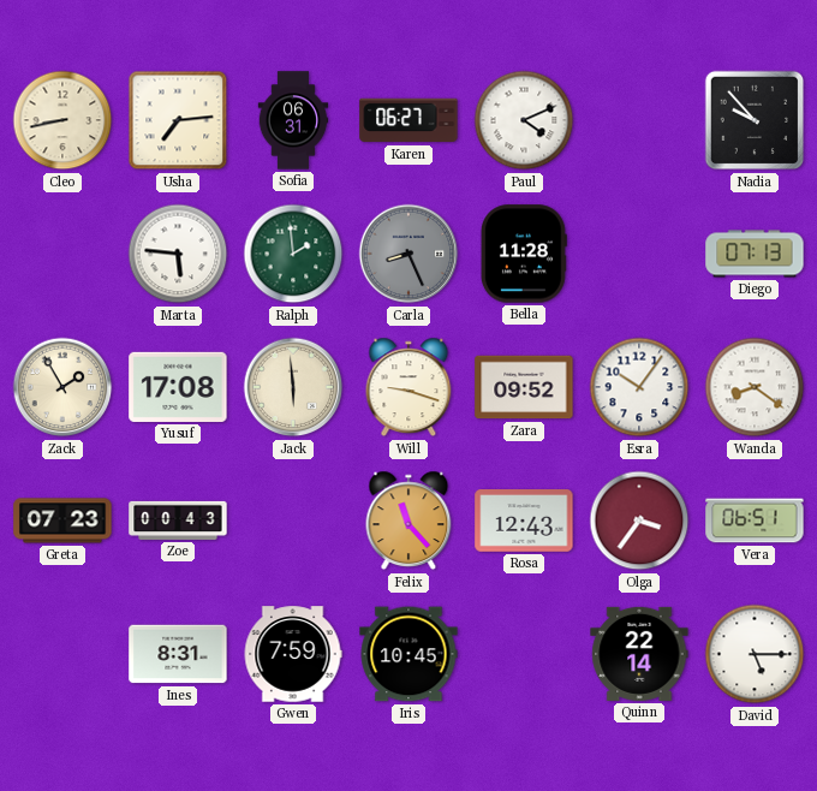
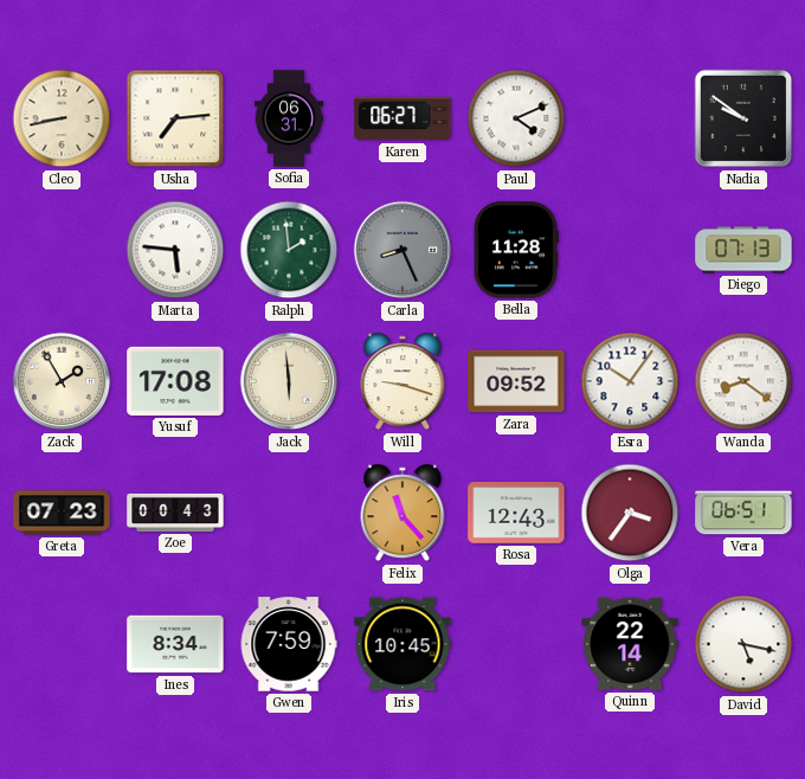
Nadia: 9:53 -> 9:51
Ines: 8:31 -> 8:34
David: 5:15 -> 5:17
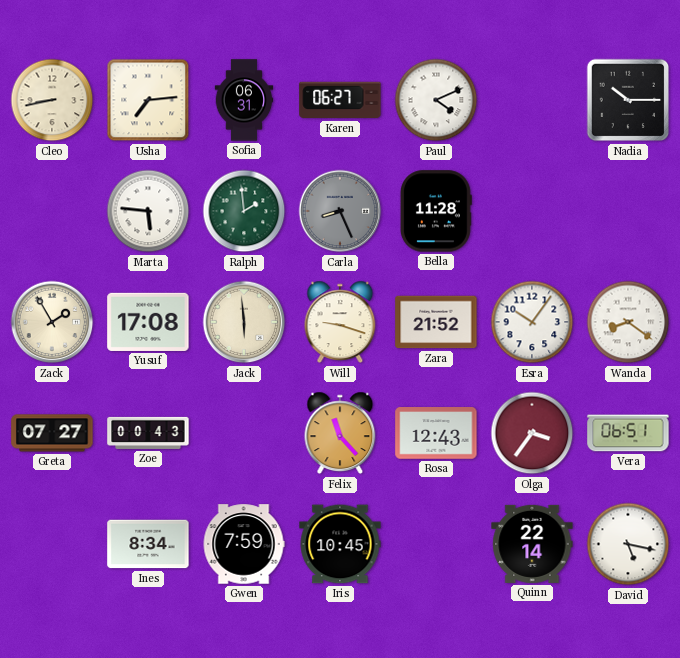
Nadia: 9:51 -> 10:15
Diego: 07:13 -> none
Zara: 09:52 -> 21:52
Greta: 07:23 -> 07:27
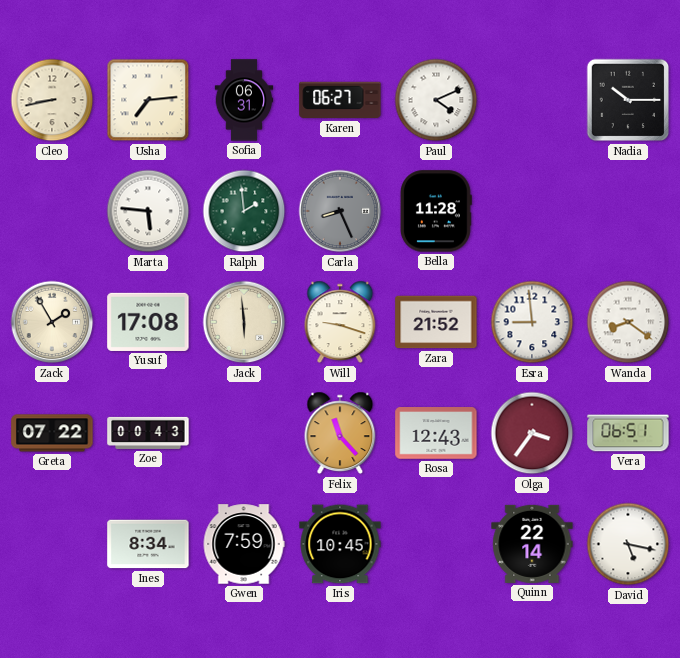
Esra: 10:06 -> 8:59
Greta: 07:27 -> 07:22
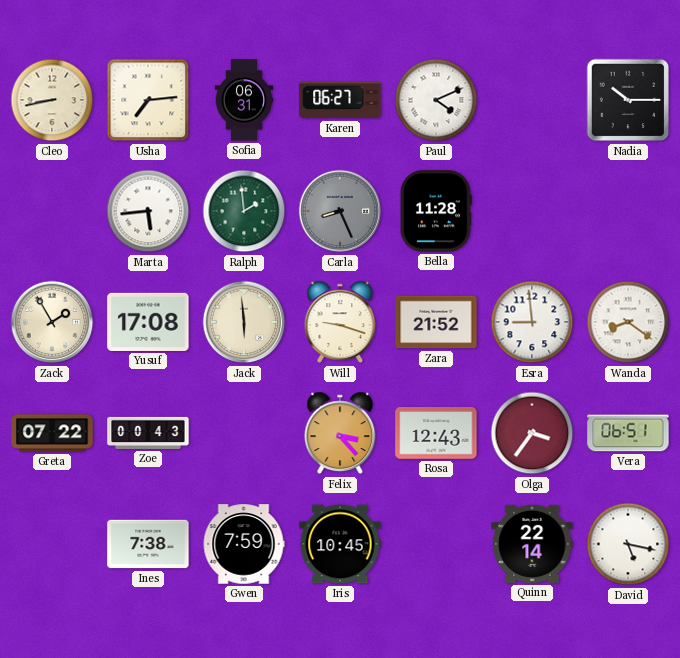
Marta: 5:46 -> 5:44
Felix: 11:23 -> 3:23
Ines: 8:34 -> 7:38
